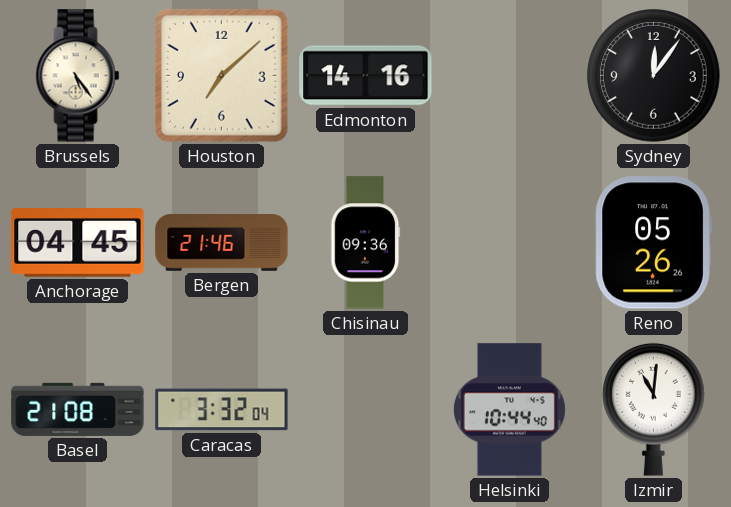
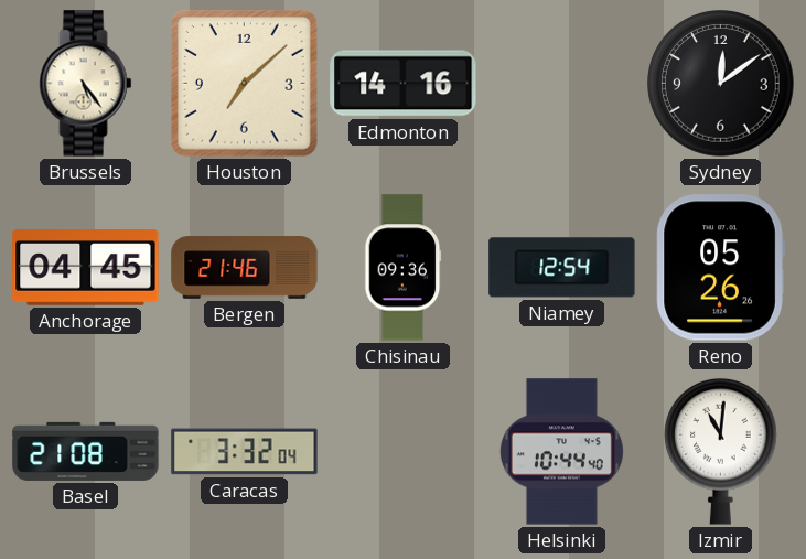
Sydney: 12:06 -> 12:09
Niamey: none -> 12:54
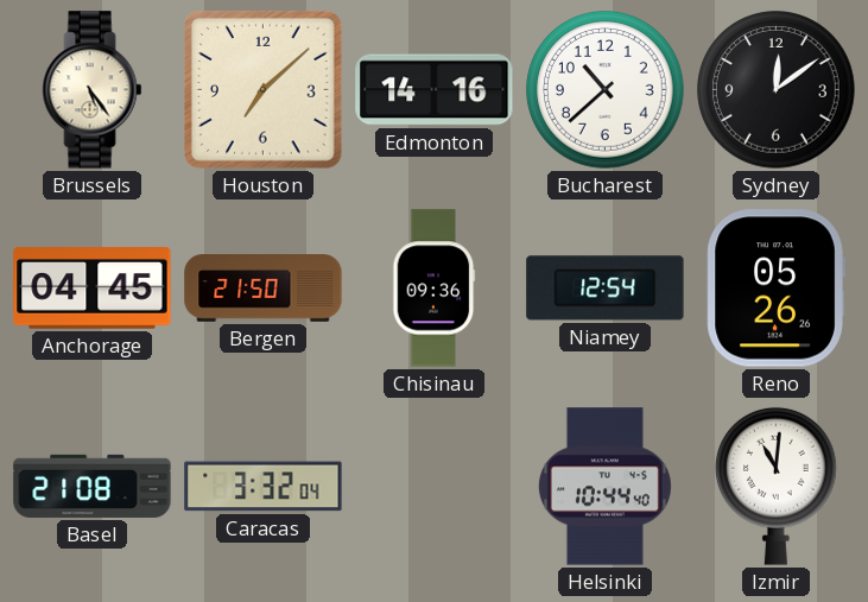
Bucharest: none -> 10:38
Bergen: 21:46 -> 21:50
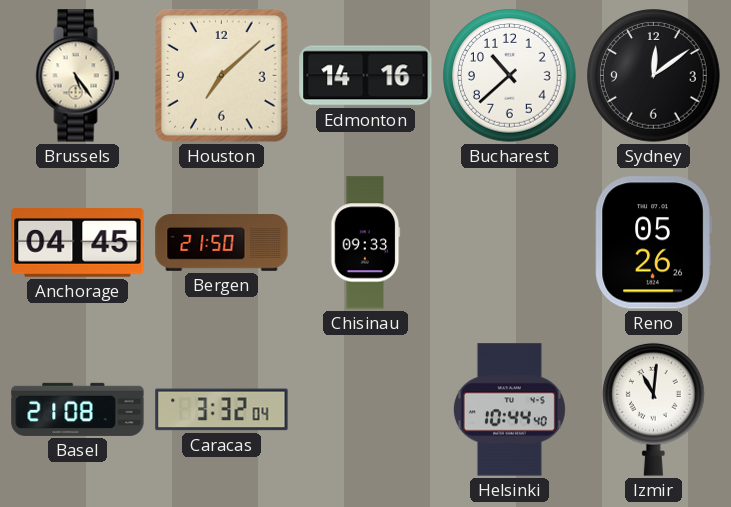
Chisinau: 09:36 -> 09:33
Niamey: 12:54 -> none
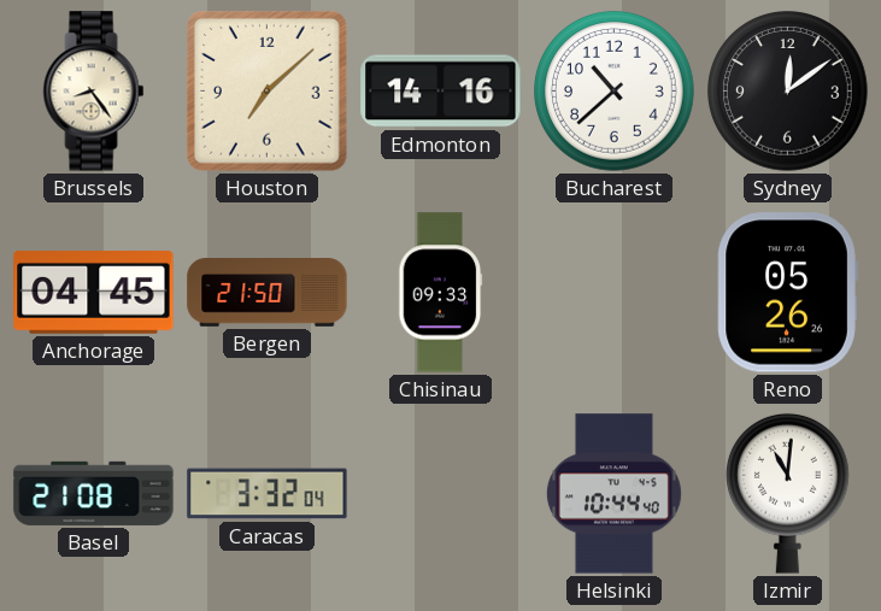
Brussels: 5:24 -> 8:24
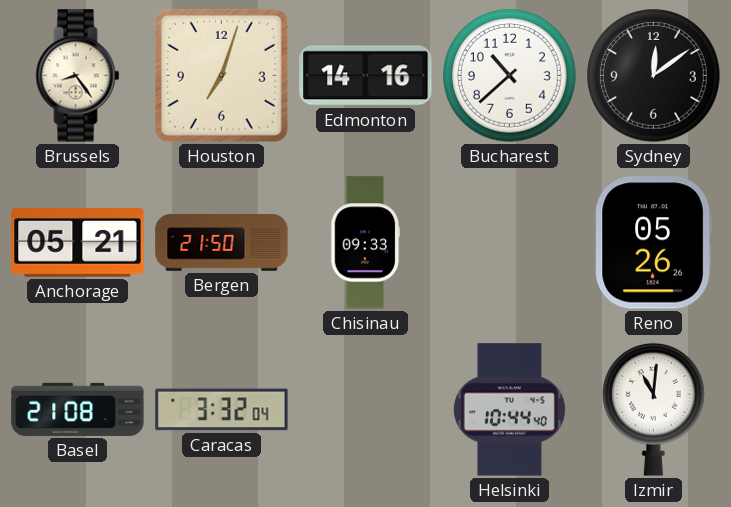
Houston: 7:08 -> 7:03
Anchorage: 04:45 -> 05:21
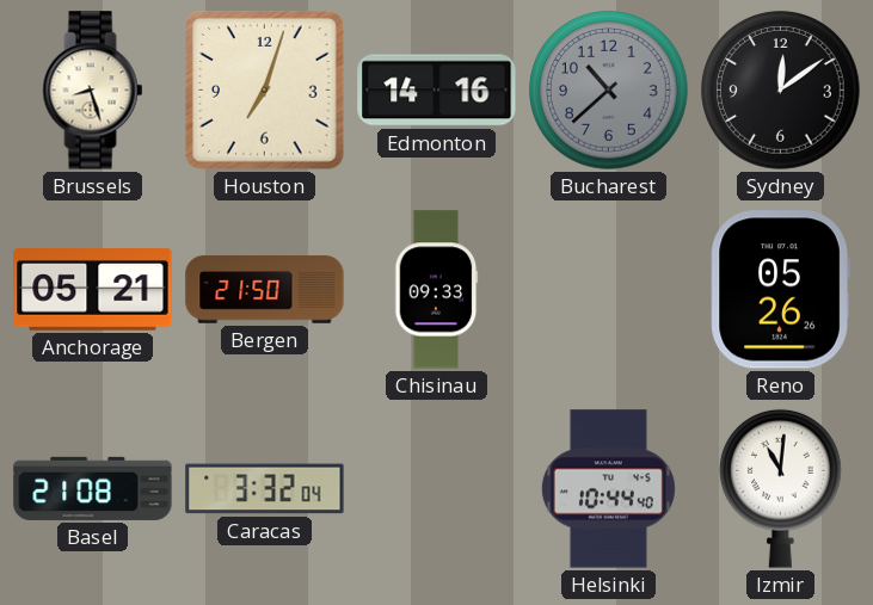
Brussels: 8:24 -> 8:27
Bucharest dial: white -> grey
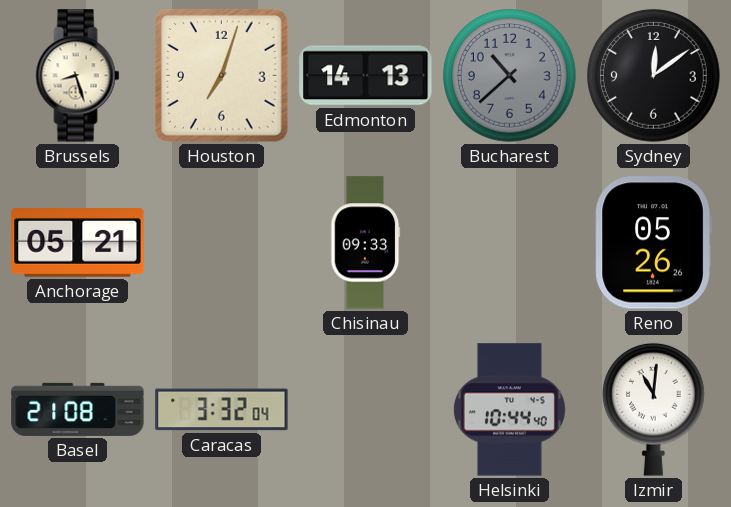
Edmonton: 14:16 -> 14:13
Bergen: 21:50 -> none
